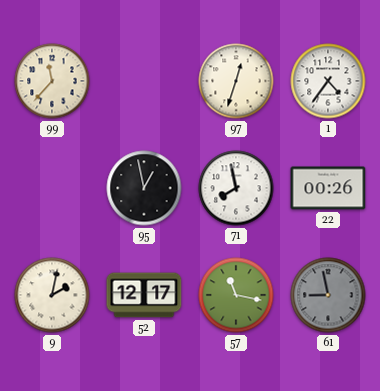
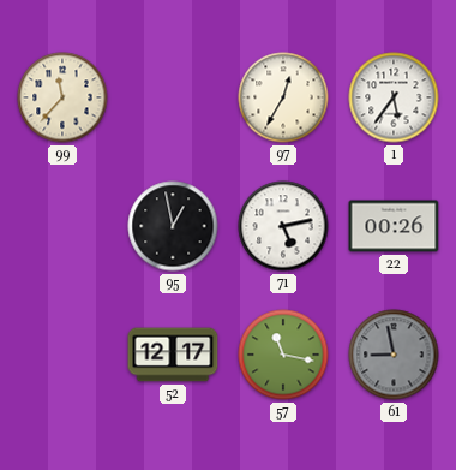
97: 12:33 -> 12:35
1: 4:36 -> 5:36
71: 7:58 -> 5:13
9: 2:02 -> none
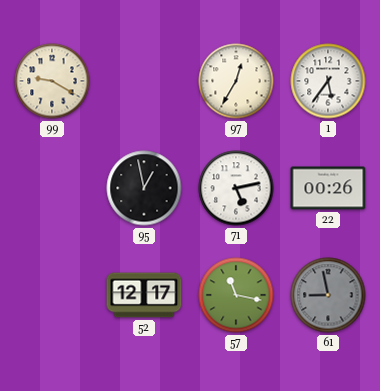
99: 11:37 -> 9:20
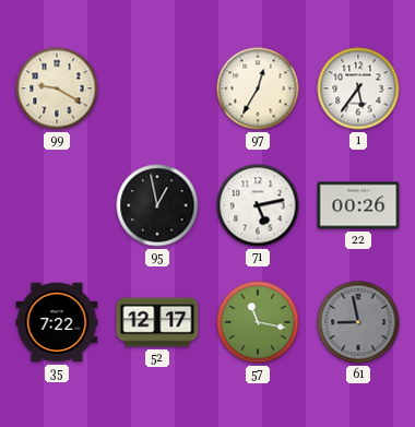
35: none -> 7:22
